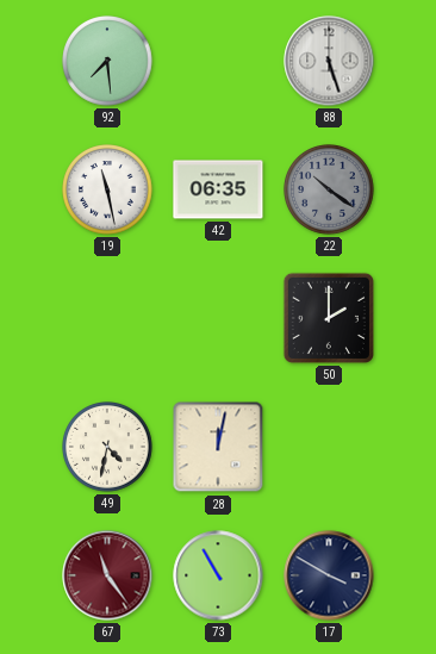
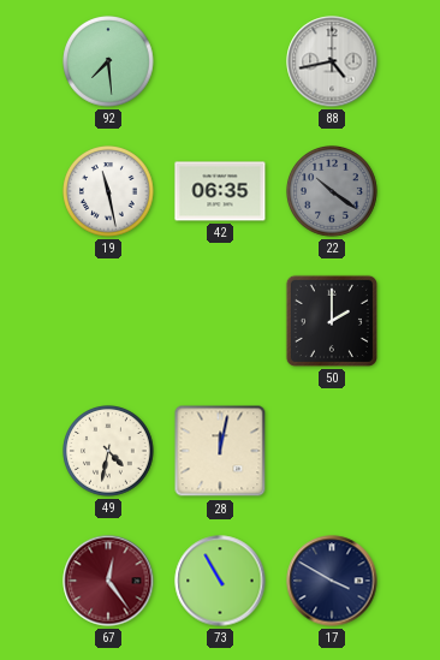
88: 5:27 -> 4:43
67: 11:24 -> 12:24
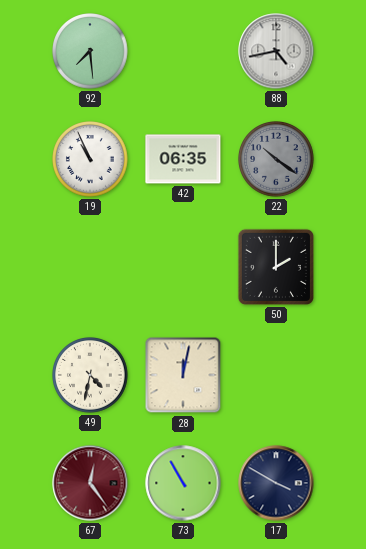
19: 11:28 -> 10:56
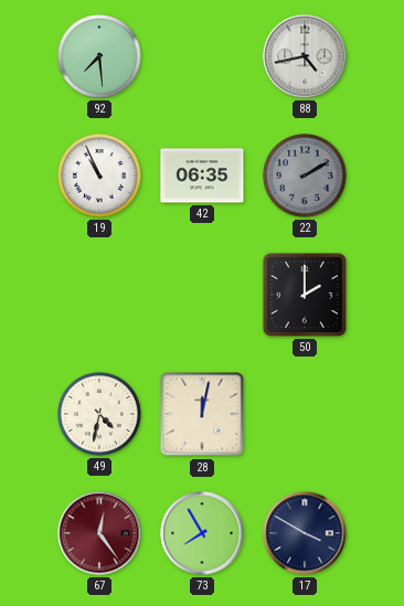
22: 10:21 -> 2:10
73: 10:55 -> 7:55
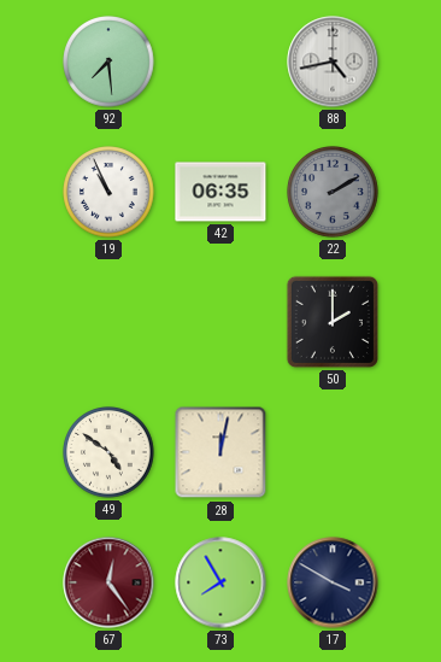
49: 4:32 -> 4:51
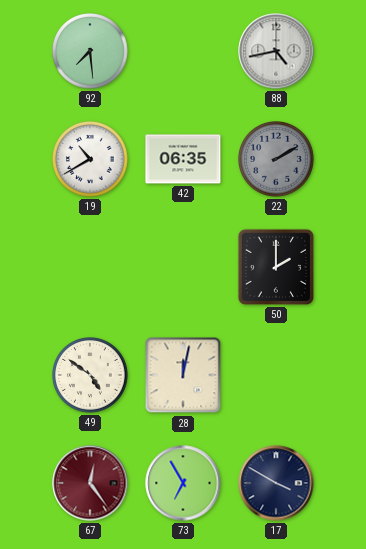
19: 10:56 -> 10:40
73: 7:55 -> 6:55
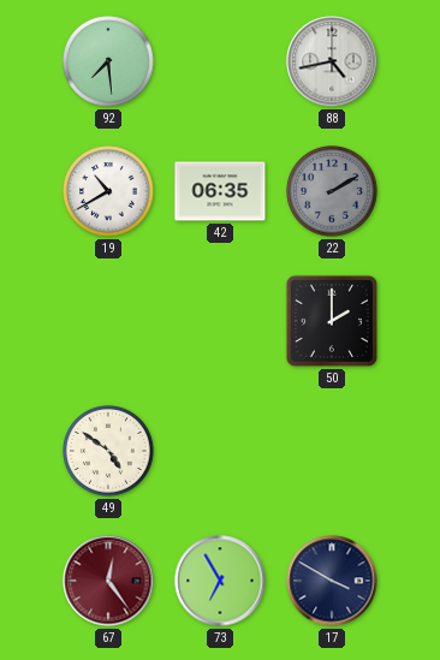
28: 12:02 -> none
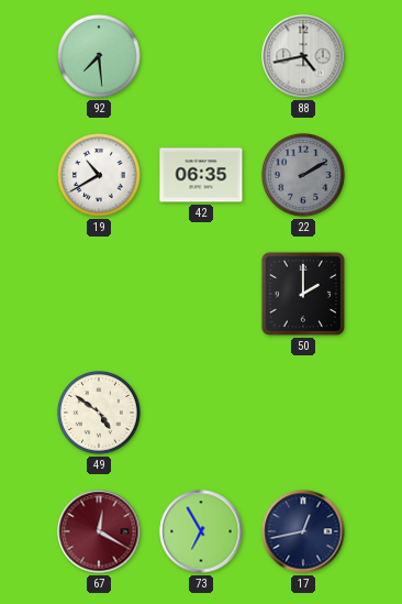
67: 12:24 -> 12:20
17: 3:50 -> 12:43
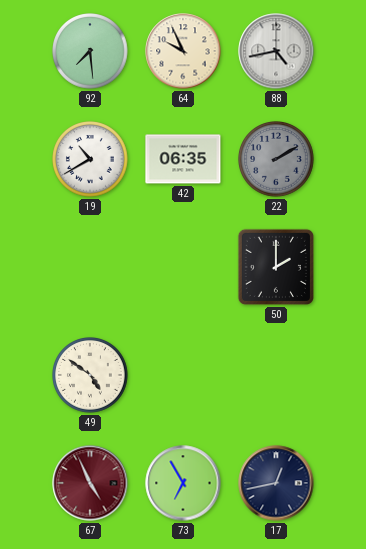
64: none -> 9:56
67: 12:20 -> 4:56
